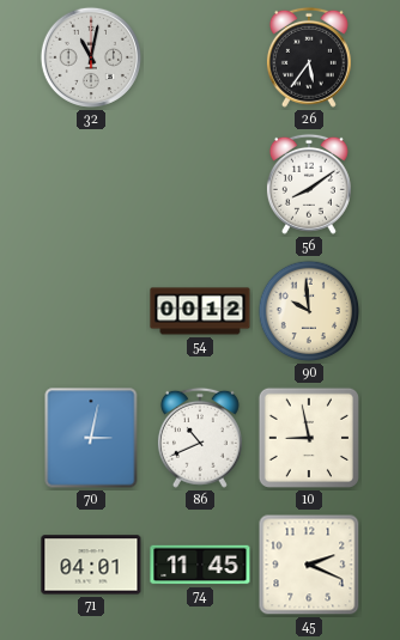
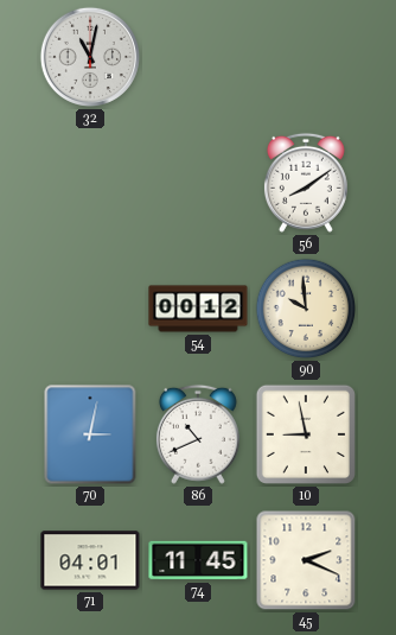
26: 5:36 -> none
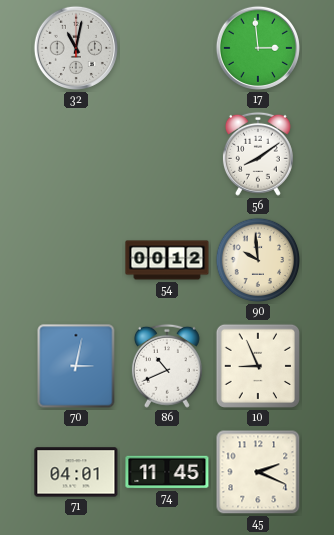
17: none -> 2:59
10: 8:58 -> 8:56
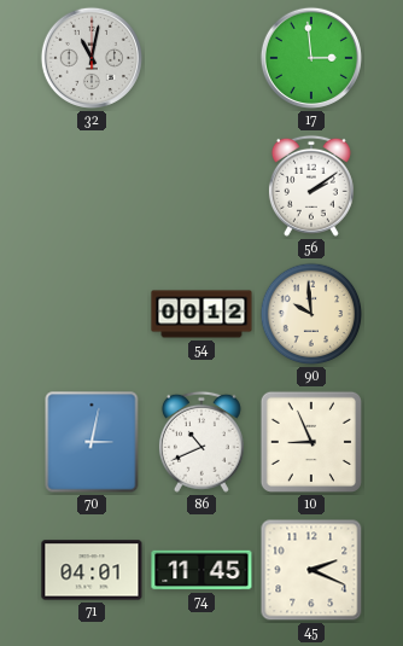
56: 8:09 -> 2:09
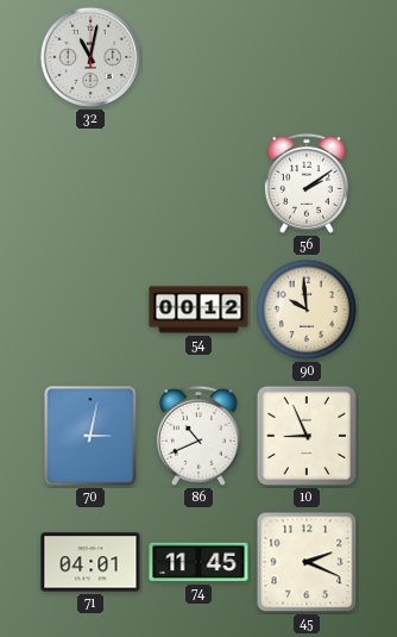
17: 2:59 -> none
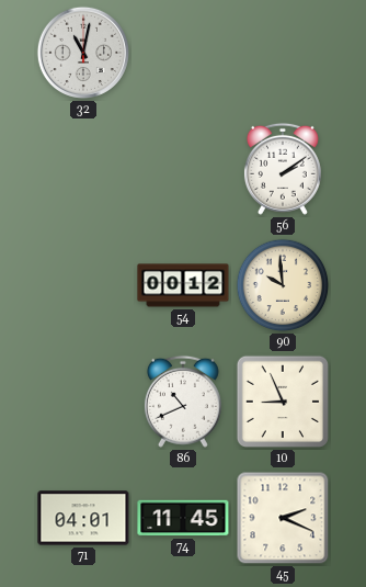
70: 3:02 -> none
